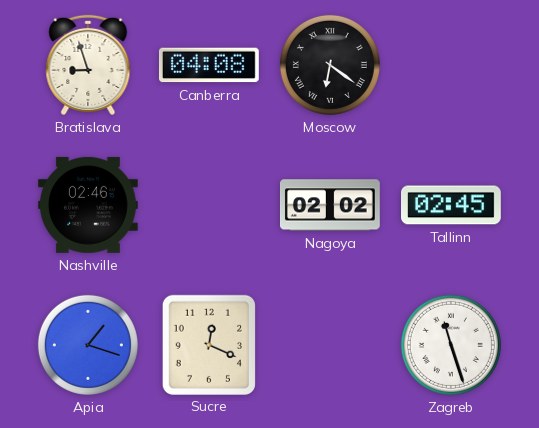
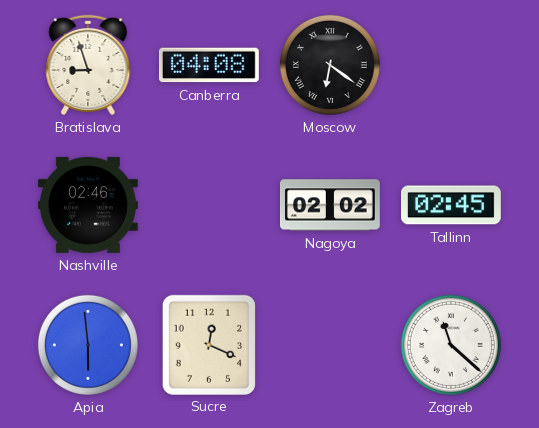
Apia: 1:18 -> 5:59
Zagreb: 11:27 -> 11:22
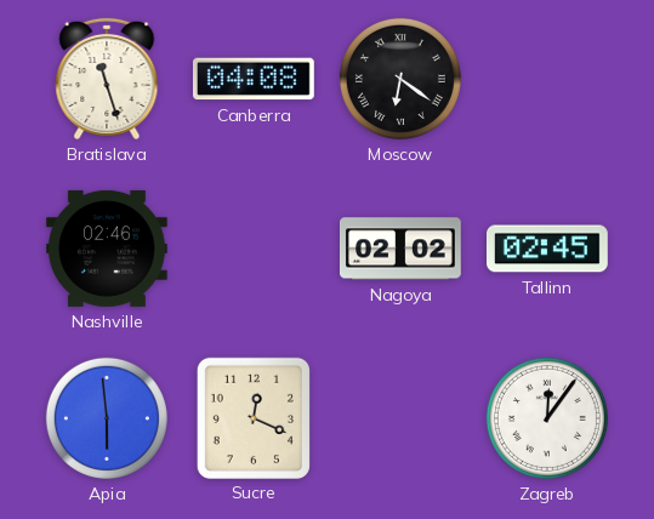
Bratislava: 8:57 -> 11:27
Zagreb: 11:22 -> 12:06
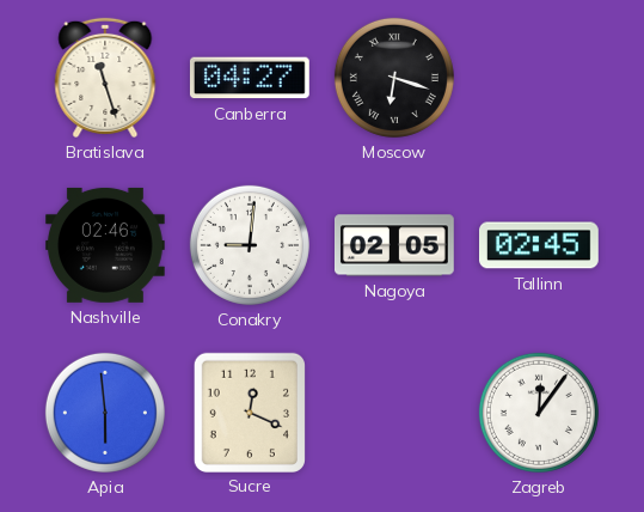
Canberra: 04:08 -> 04:27
Moscow: 6:21 -> 6:18
Conakry: none -> 9:01
Nagoya: 02:02 -> 02:05
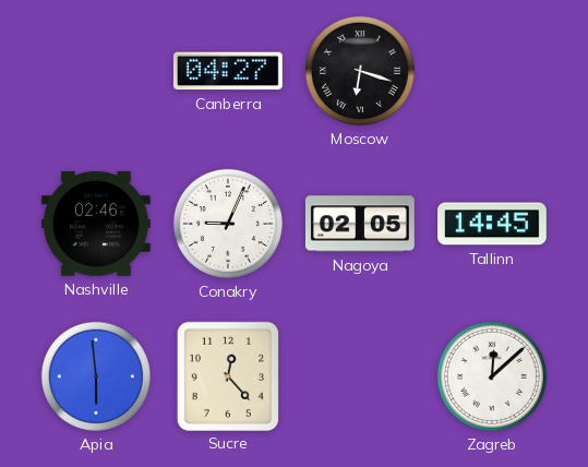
Bratislava: 11:27 -> none
Conakry: 9:01 -> 9:04
Tallinn: 02:45 -> 14:45
Sucre: 12:19 -> 12:23
Zagreb: 12:06 -> 12:08
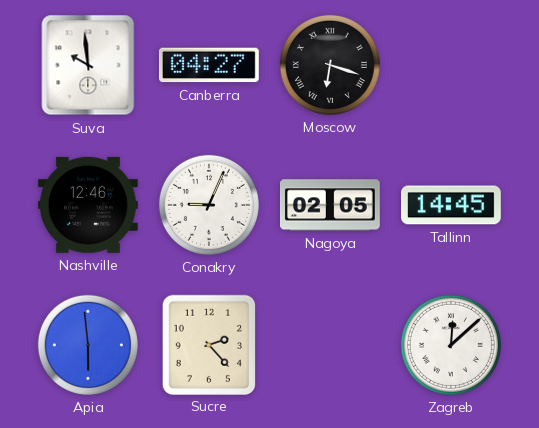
Suva: none -> 9:59
Nashville: 02:46 -> 12:46
Sucre: 12:23 -> 2:23
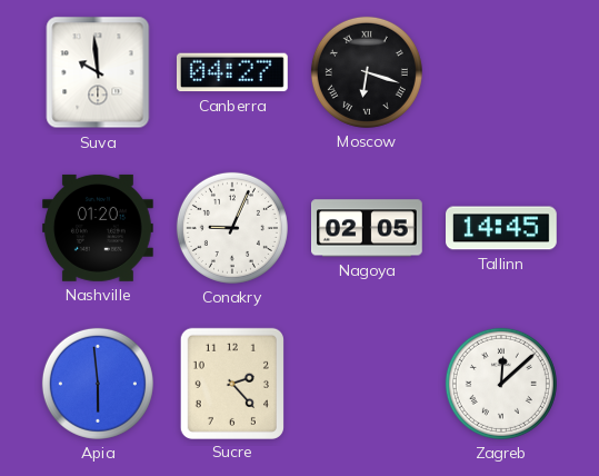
Nashville: 12:46 -> 01:20
